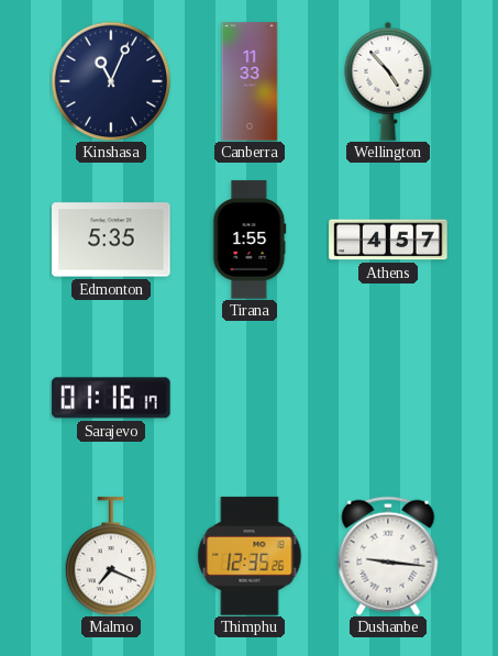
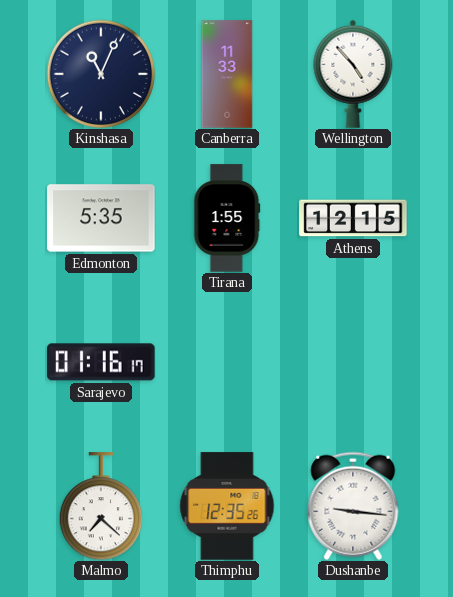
Athens: 4:57 -> 12:15
Malmo: 7:19 -> 7:22
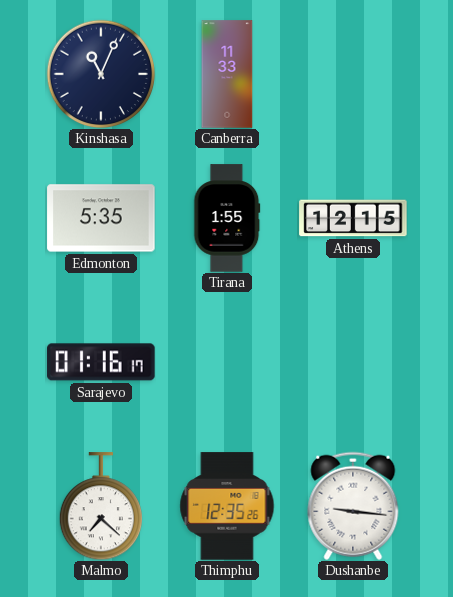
Wellington: 4:53 -> none
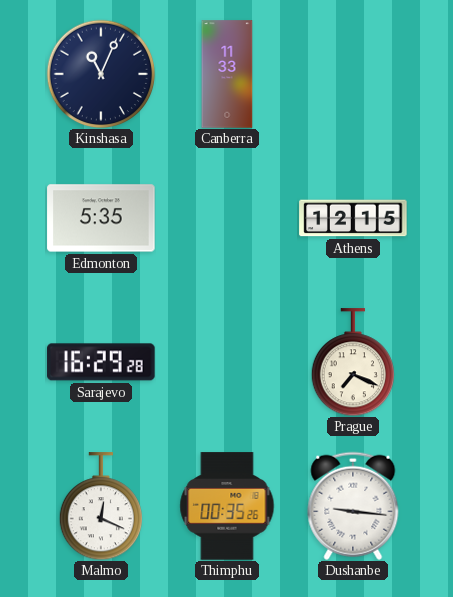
Tirana: 1:55 -> none
Sarajevo: 01:16 -> 16:29
Prague: none -> 7:19
Malmo: 7:22 -> 12:19
Thimphu: 12:35 -> 00:35
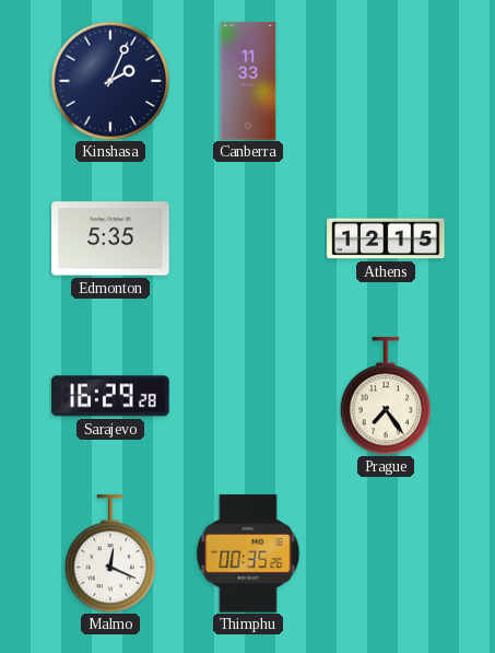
Kinshasa: 11:04 -> 2:04
Prague: 7:19 -> 7:24
Dushanbe: 9:16 -> none
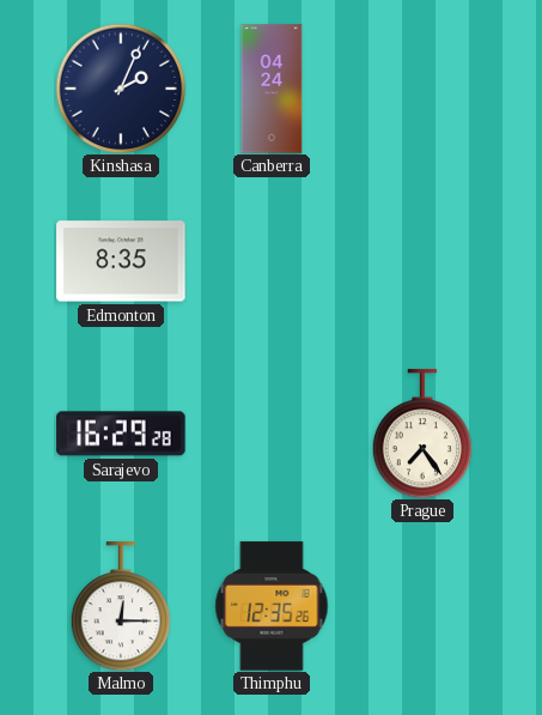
Canberra: 11:33 -> 04:24
Edmonton: 5:35 -> 8:35
Athens: 12:15 -> none
Malmo: 12:19 -> 12:15
Thimphu: 00:35 -> 12:35
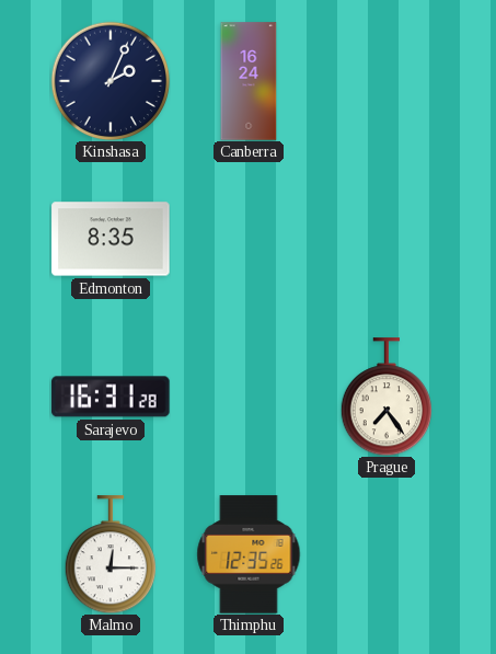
Canberra: 04:24 -> 16:24
Sarajevo: 16:29 -> 16:31
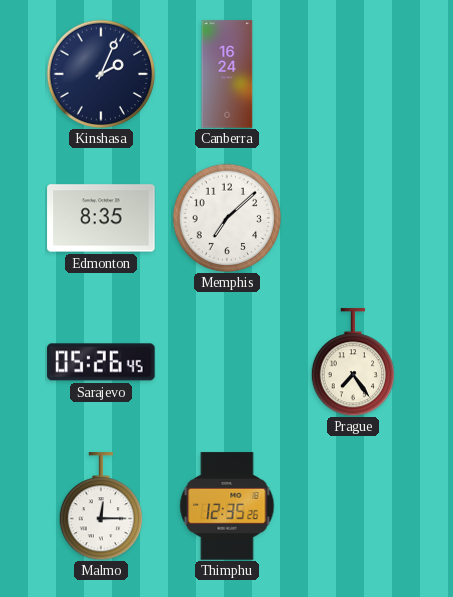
Memphis: none -> 7:08
Sarajevo: 16:31 -> 05:26
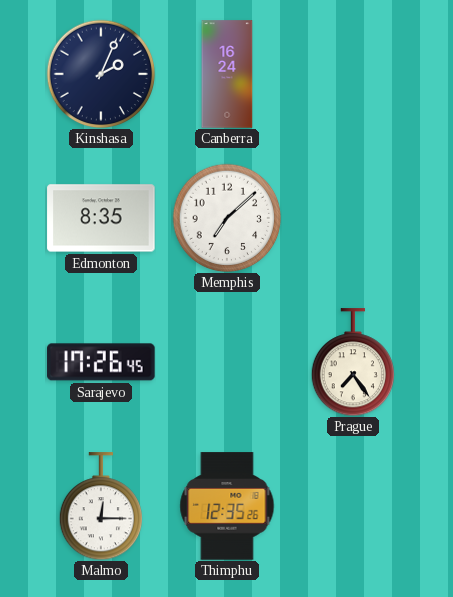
Sarajevo: 05:26 -> 17:26
